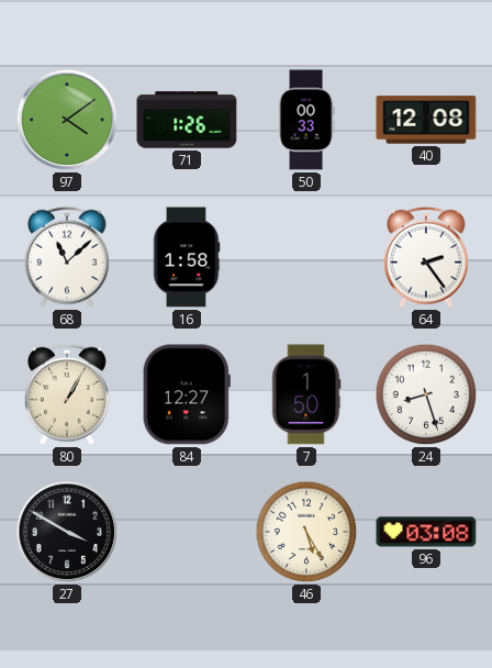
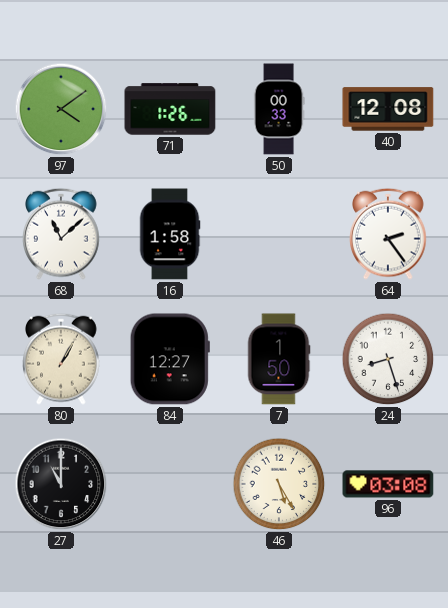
27: 3:50 -> 11:00
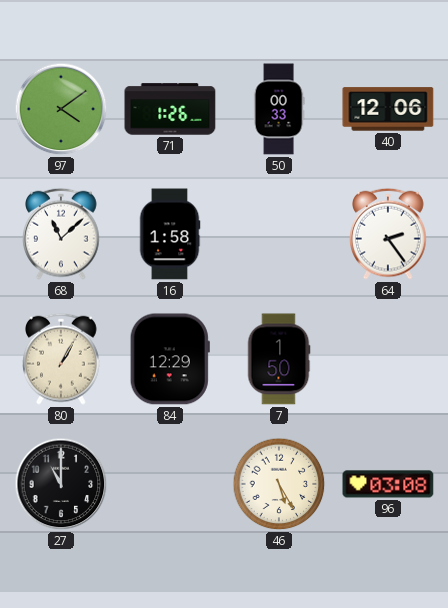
40: 12:08 -> 12:06
84: 12:27 -> 12:29
24: 8:27 -> none
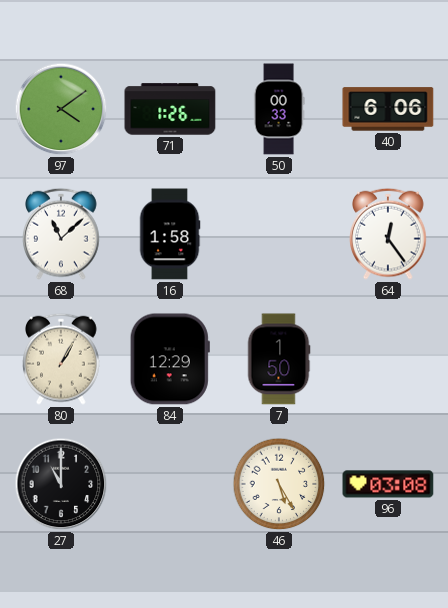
40: 12:06 -> 6:06
64: 2:24 -> 12:24
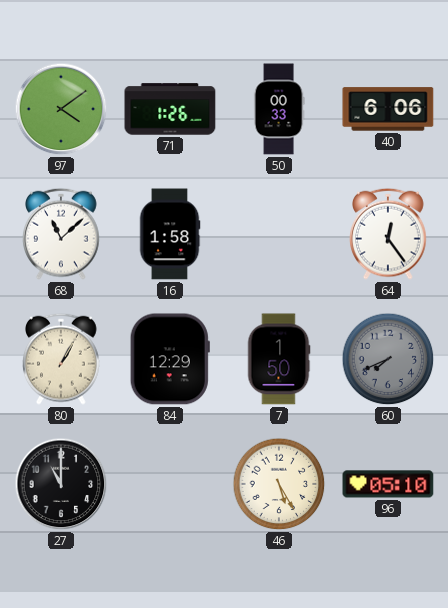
60: none -> 7:41
96: 03:08 -> 05:10
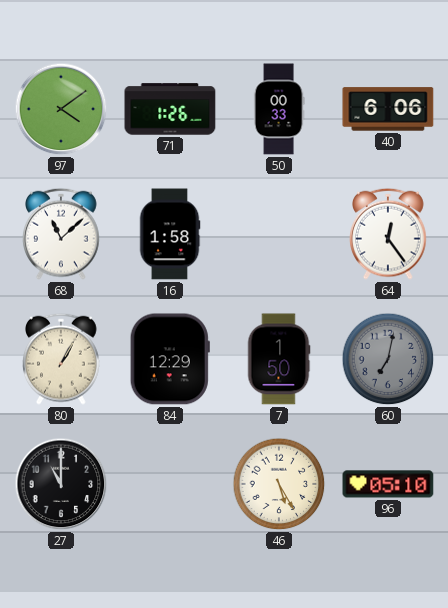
60: 7:41 -> 7:02
